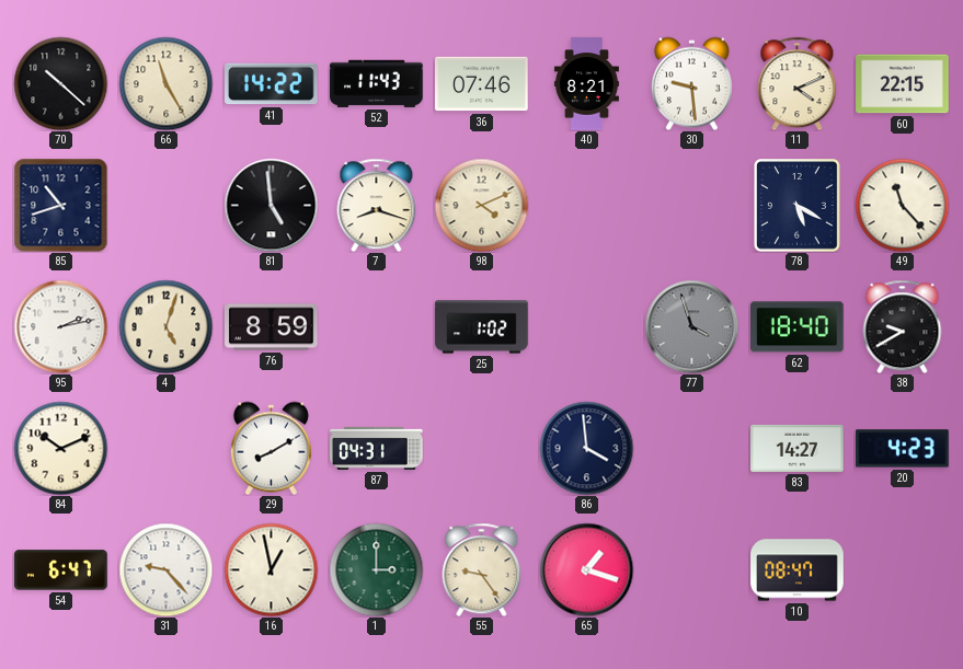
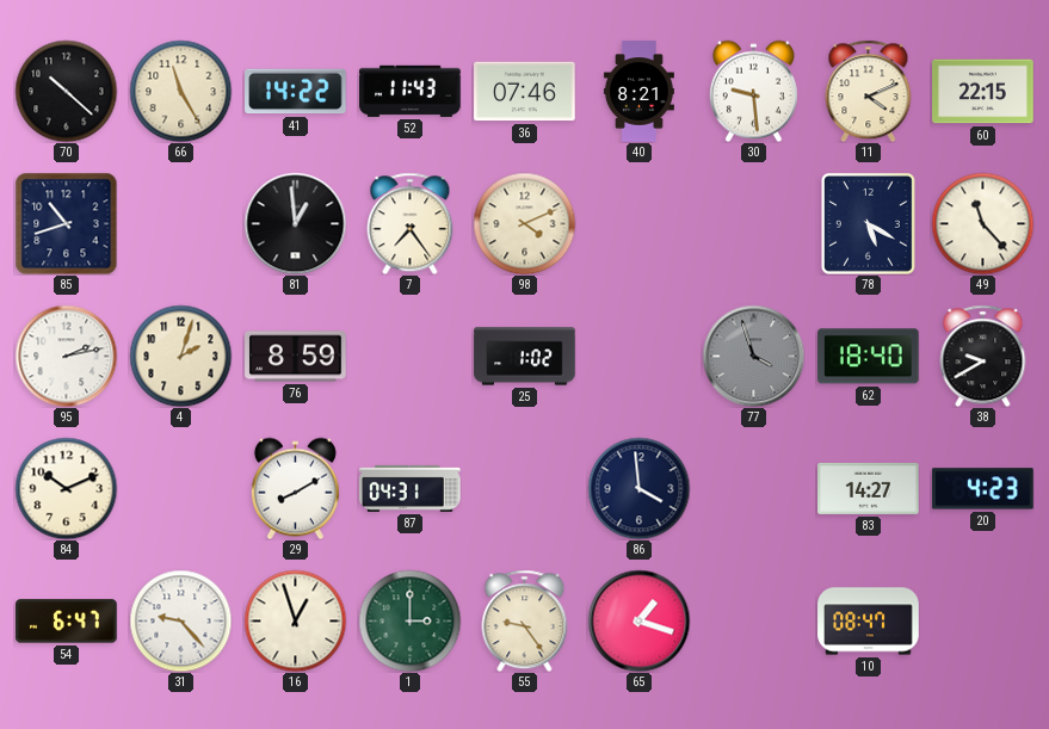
81: 4:59 -> 12:59
7: 8:18 -> 7:24
4: 5:03 -> 2:03
16: 12:58 -> 12:57
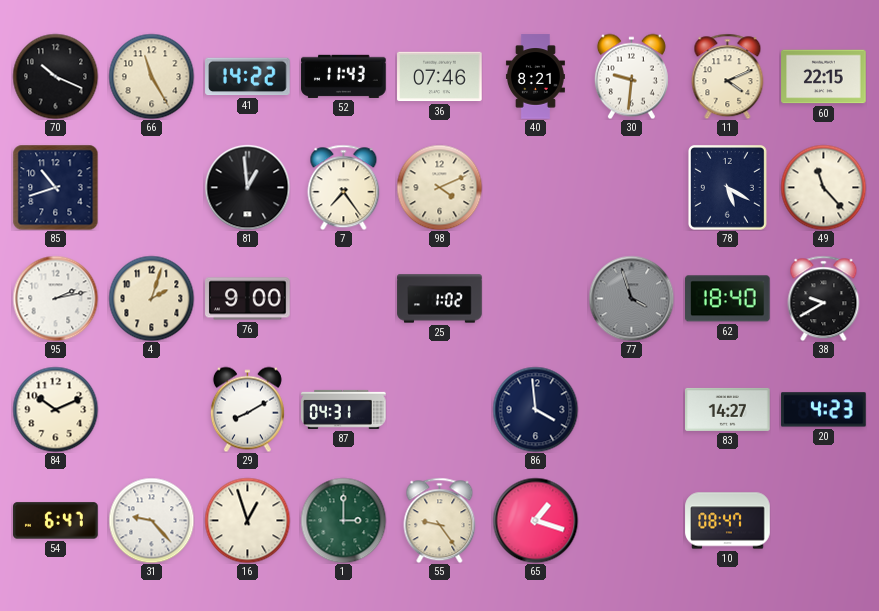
70: 10:22 -> 10:19
30: 9:29 -> 9:31
76: 8:59 -> 9:00
